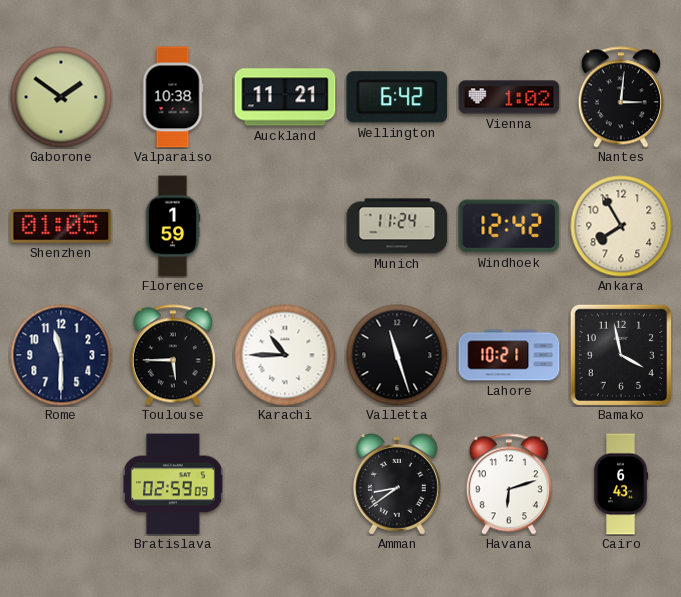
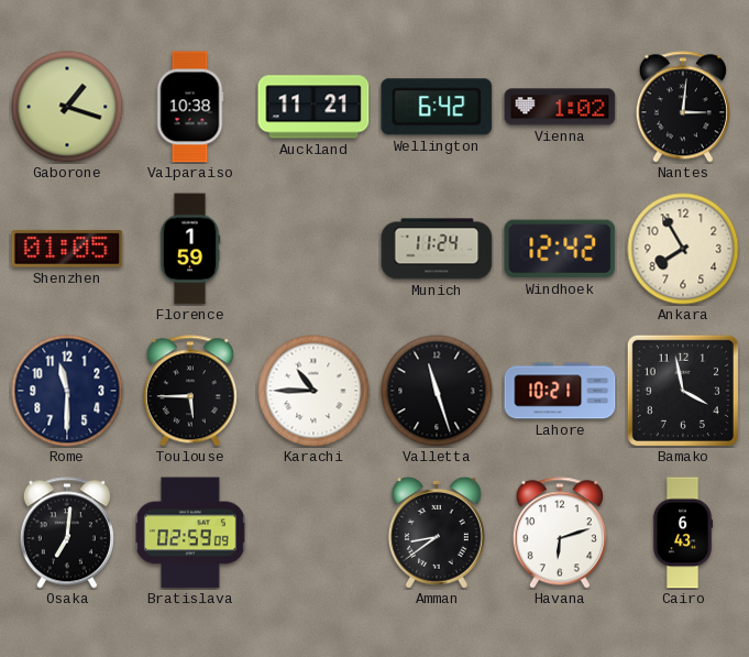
Gaborone: 1:51 -> 1:18
Osaka: none -> 7:01
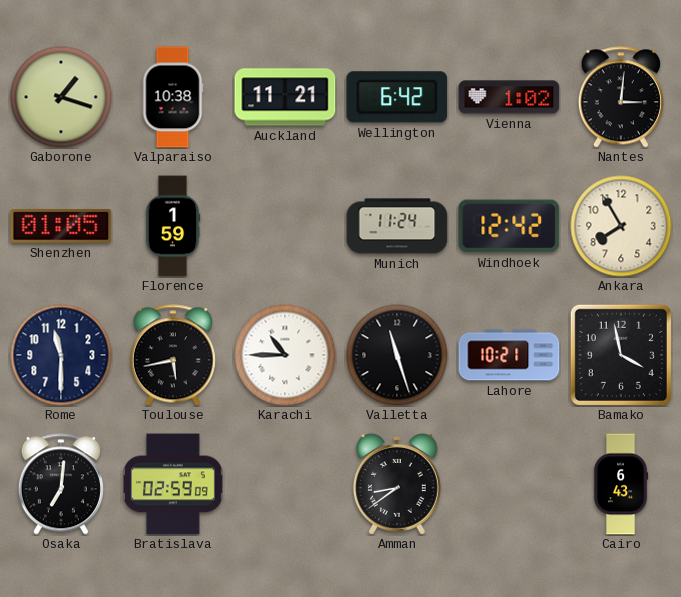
Toulouse: 5:45 -> 5:43
Havana: 6:12 -> none
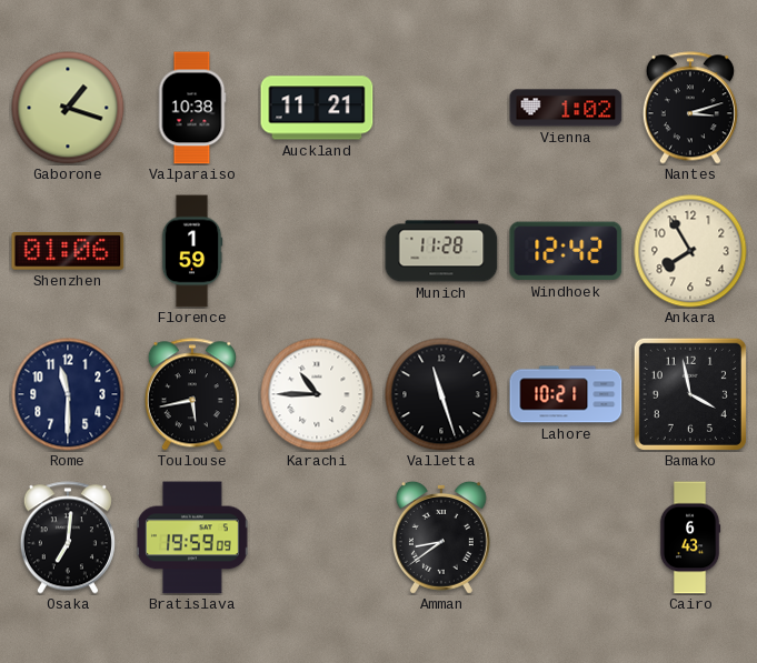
Wellington: 6:42 -> none
Nantes: 3:01 -> 3:12
Shenzhen: 01:05 -> 01:06
Munich: 11:24 -> 11:28
Bratislava: 02:59 -> 19:59
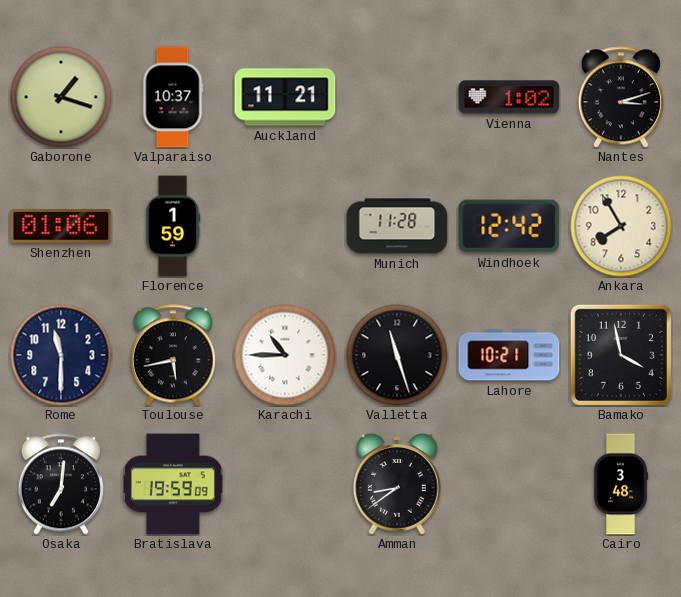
Valparaiso: 10:38 -> 10:37
Cairo: 6:43 -> 3:48
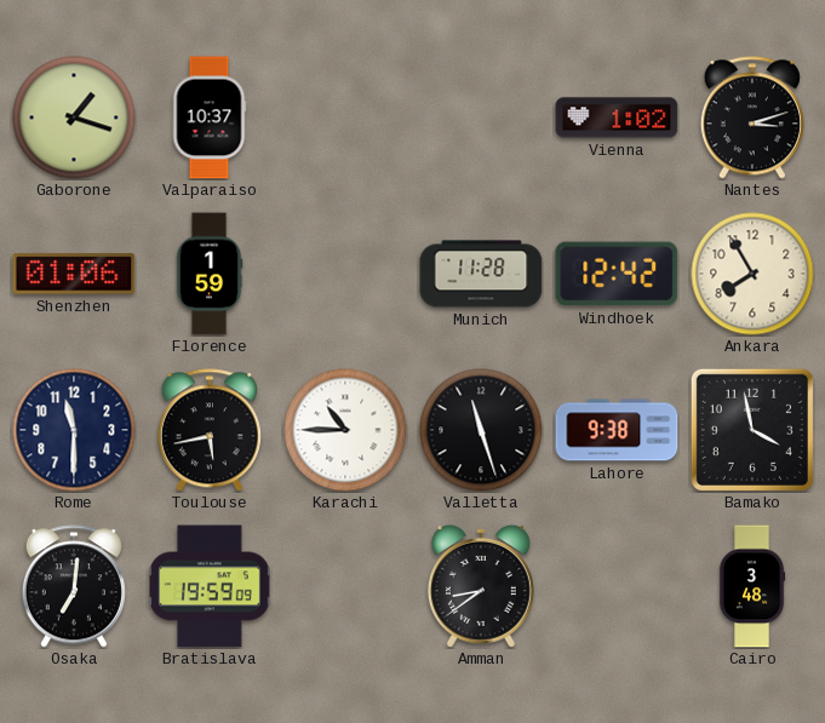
Auckland: 11:21 -> none
Lahore: 10:21 -> 9:38
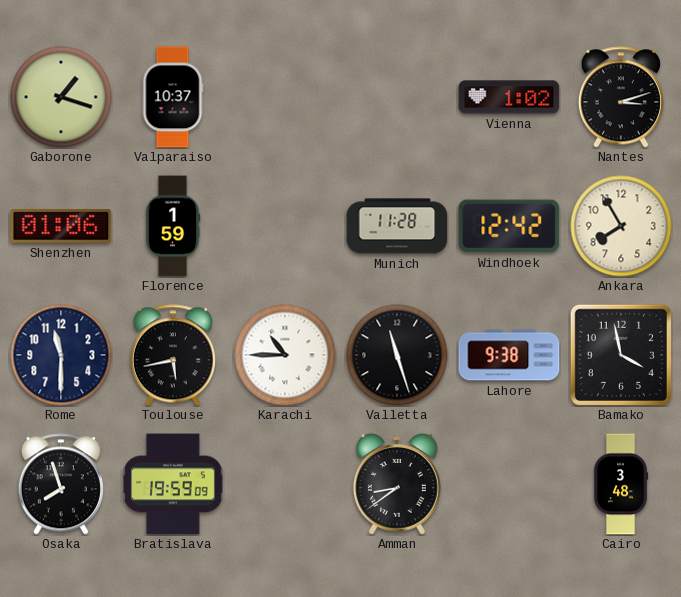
Osaka: 7:01 -> 7:57
